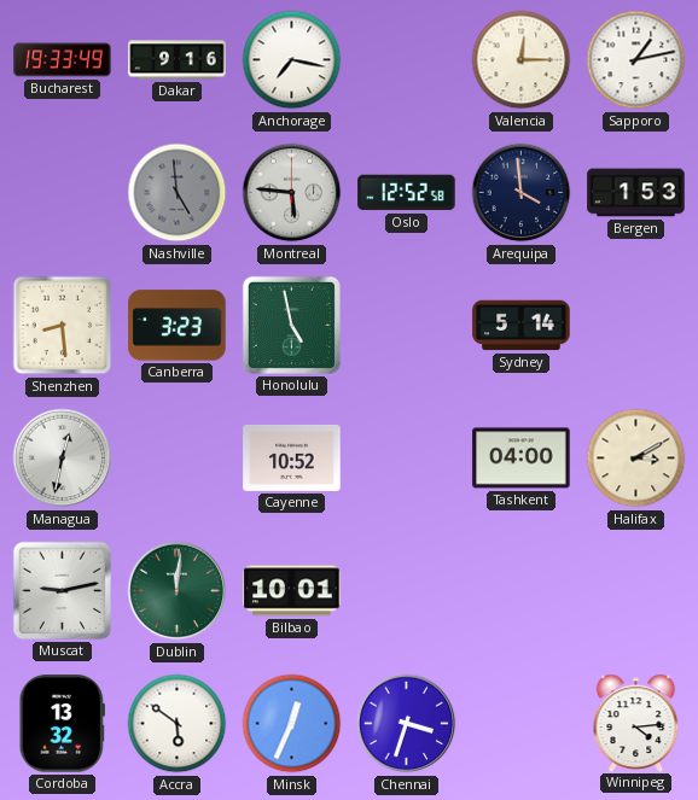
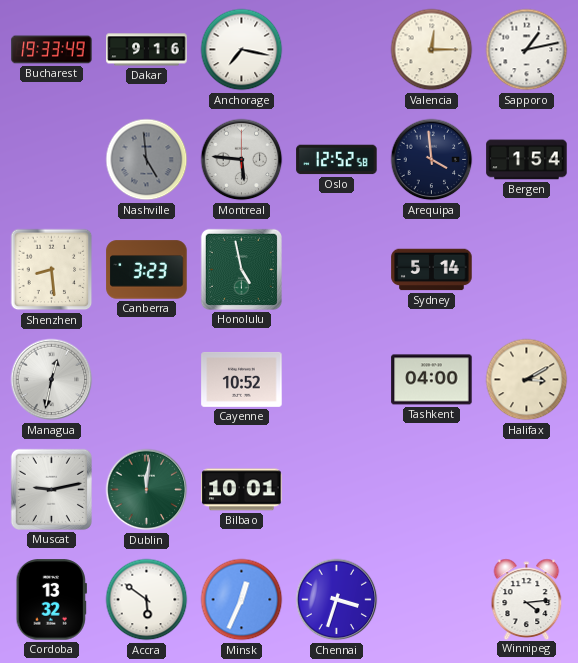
Bergen: 1:53 -> 1:54
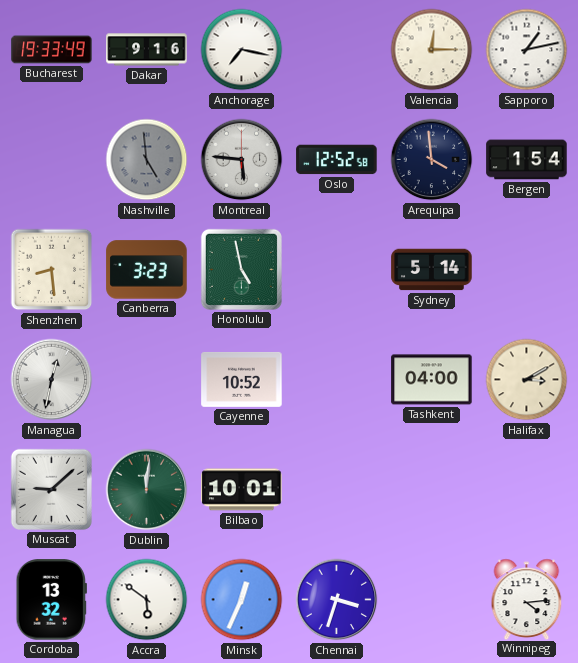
Muscat: 9:13 -> 9:08
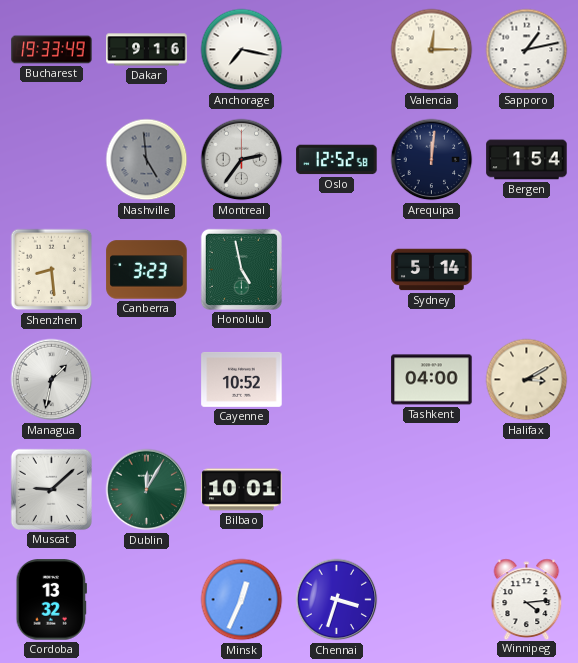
Montreal: 5:46 -> 2:36
Arequipa: 3:59 -> 12:01
Managua: 12:32 -> 1:32
Dublin: 12:01 -> 12:05
Accra: 5:51 -> none
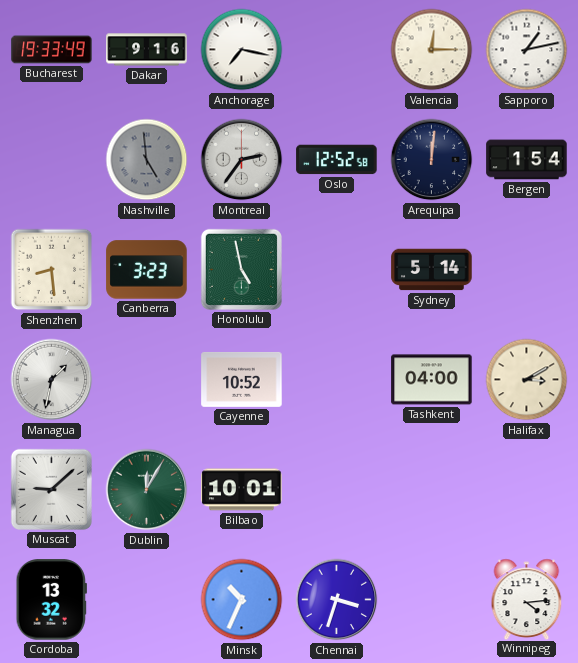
Minsk: 12:34 -> 10:34
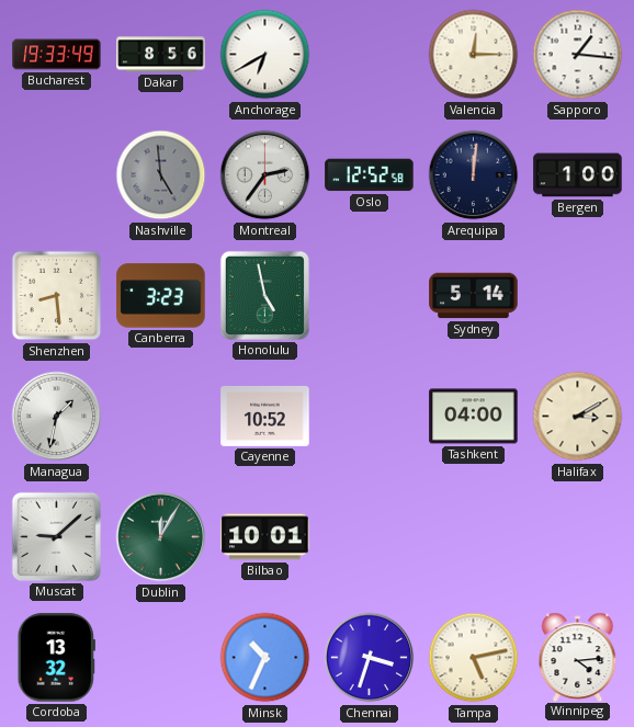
Dakar: 9:16 -> 8:56
Anchorage: 7:17 -> 6:40
Sapporo: 1:13 -> 1:16
Bergen: 1:54 -> 1:00
Tampa: none -> 5:13
